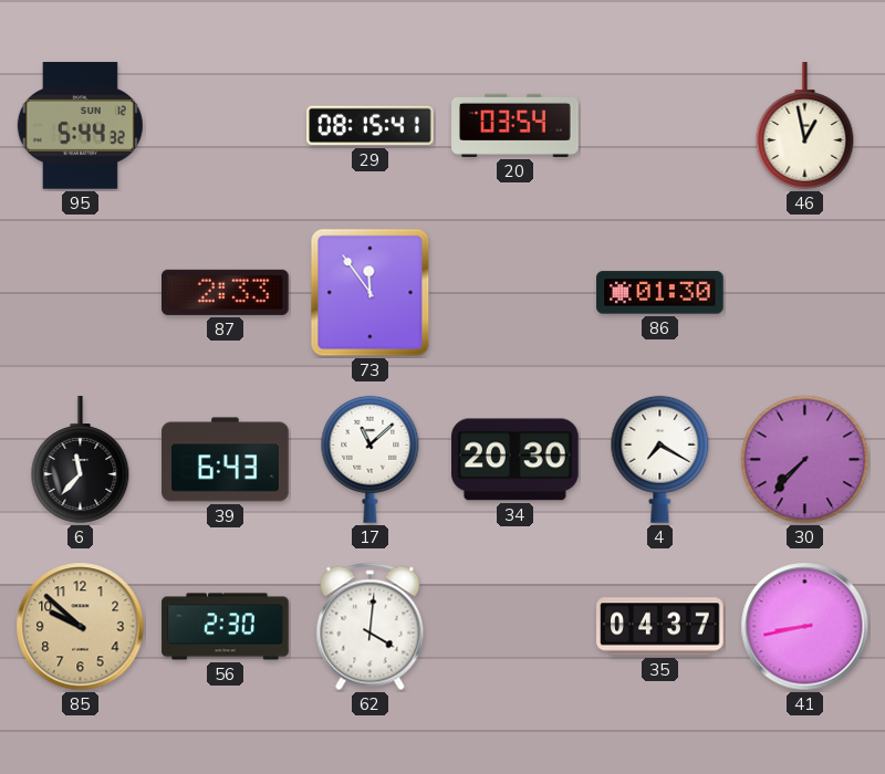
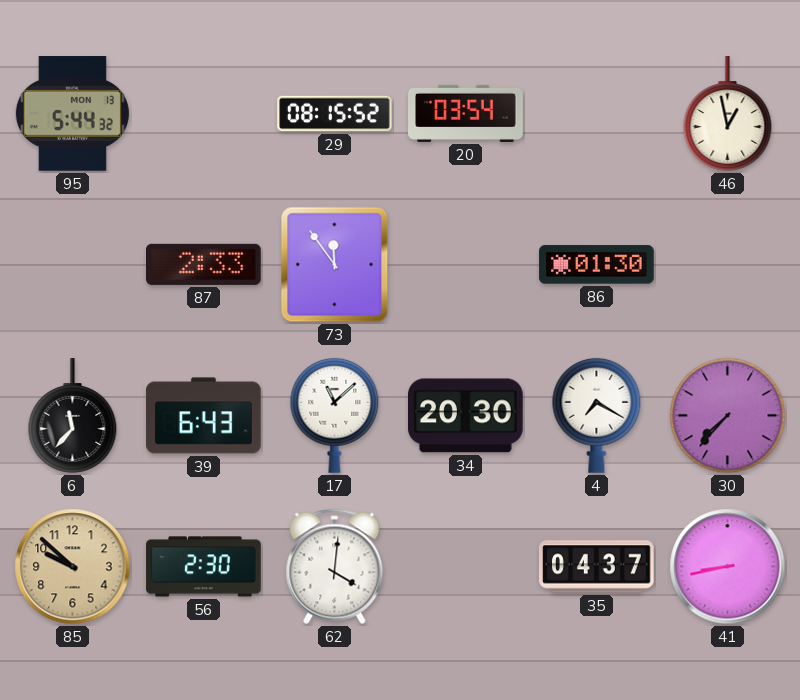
95 date: SUN 12 -> MON 13
29: 08:15:41 -> 08:15:52
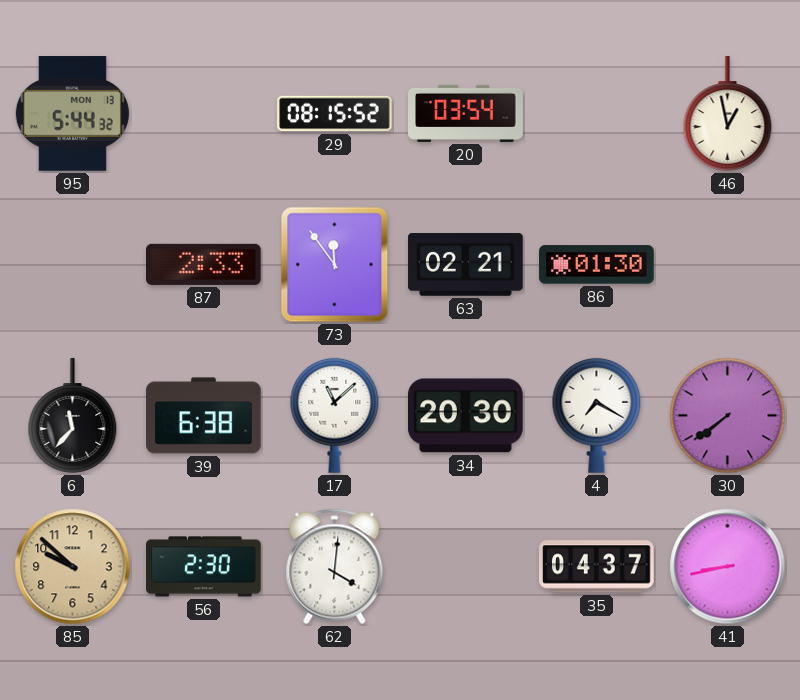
63: none -> 02:21
39: 6:43 -> 6:38
30: 7:37 -> 7:39
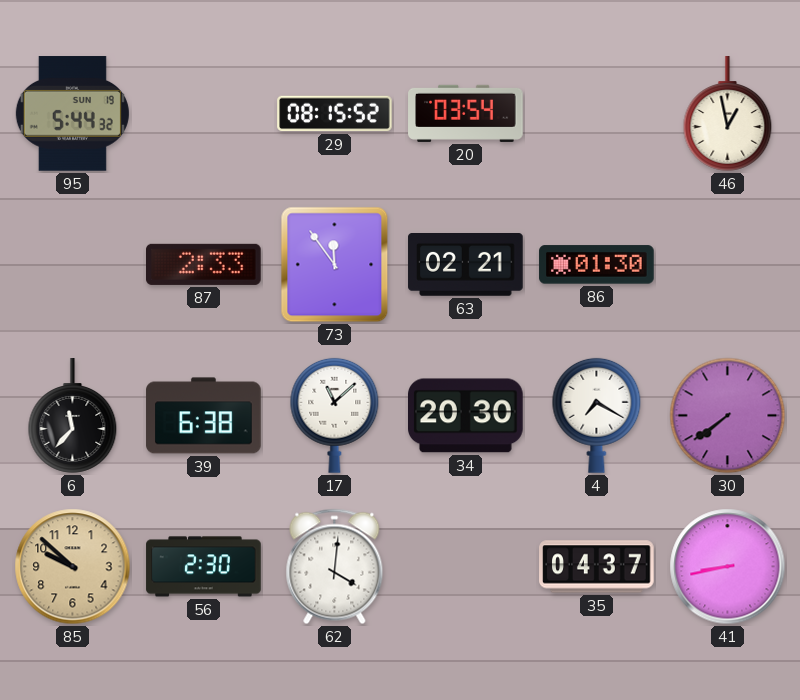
95 date: MON 13 -> SUN 19
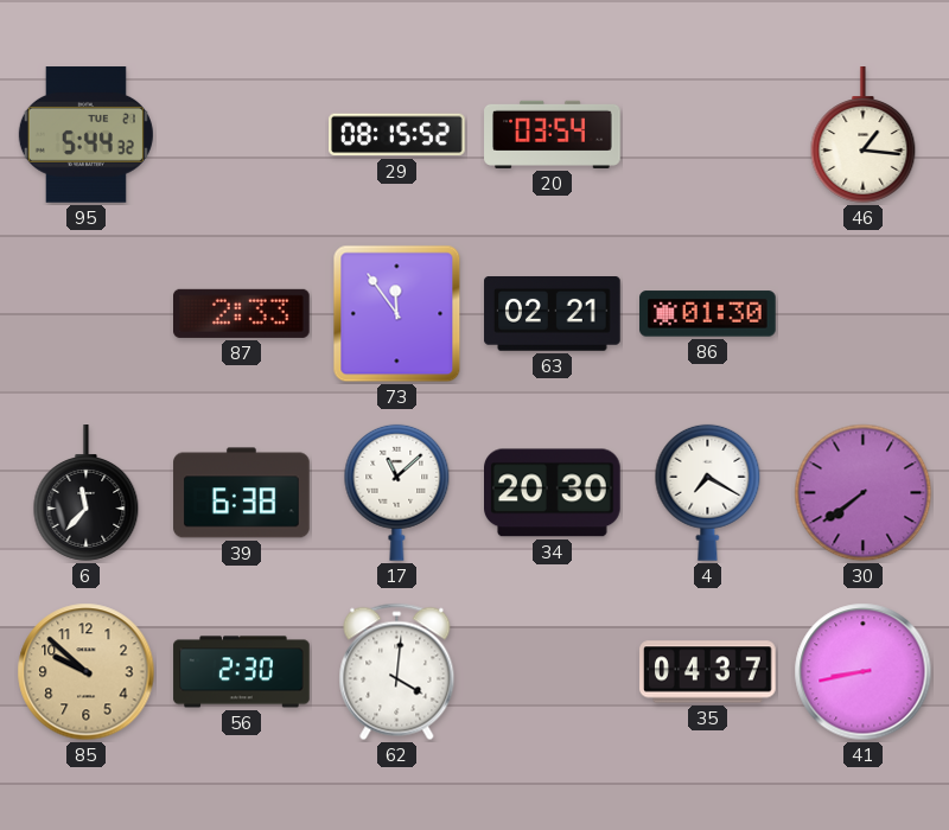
95 date: SUN 19 -> TUE 21
46: 12:58 -> 1:16
